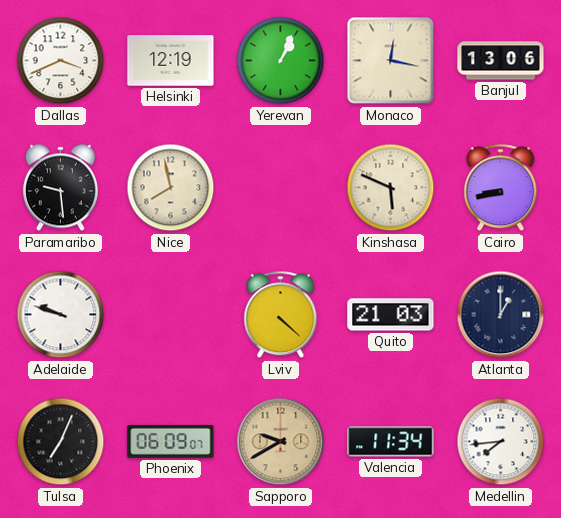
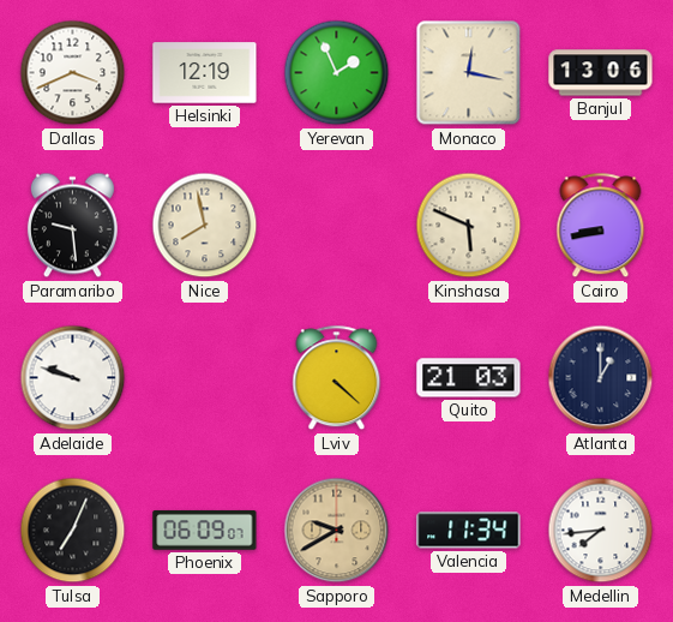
Yerevan: 1:04 -> 1:56
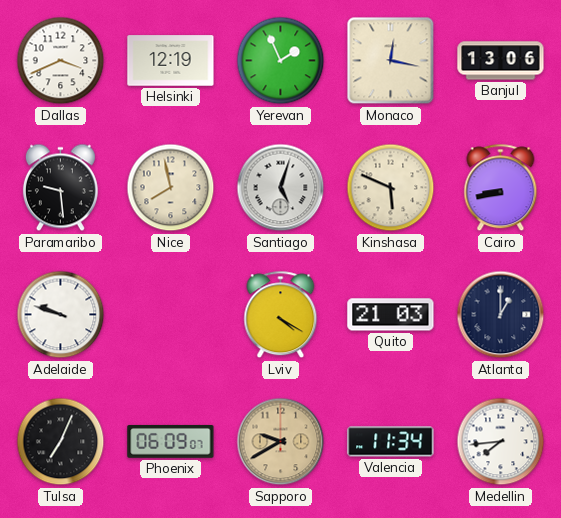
Santiago: none -> 5:03
Lviv: 4:22 -> 4:20
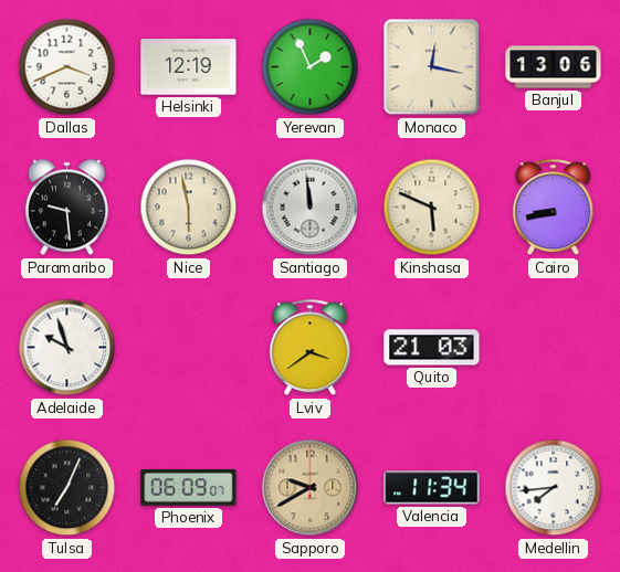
Nice: 7:58 -> 5:58
Santiago: 5:03 -> 11:59
Adelaide: 9:48 -> 9:57
Lviv: 4:20 -> 3:39
Atlanta: 1:00 -> none
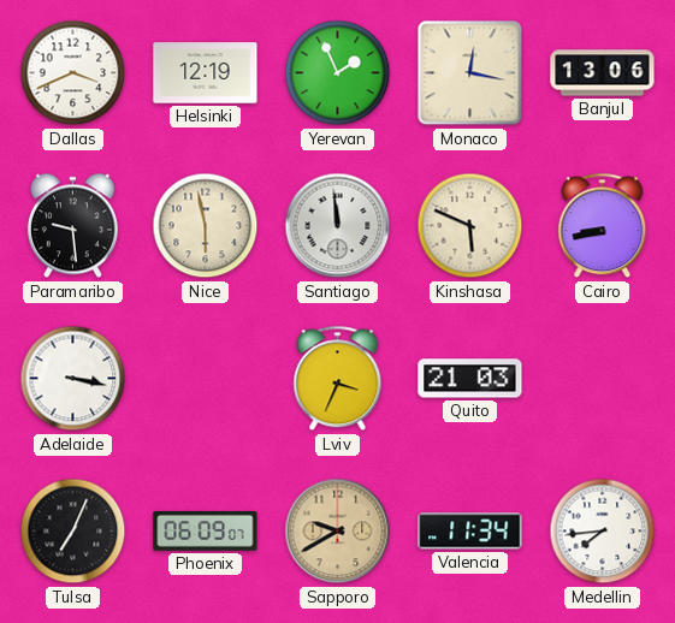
Adelaide: 9:57 -> 3:17
Lviv: 3:39 -> 3:34
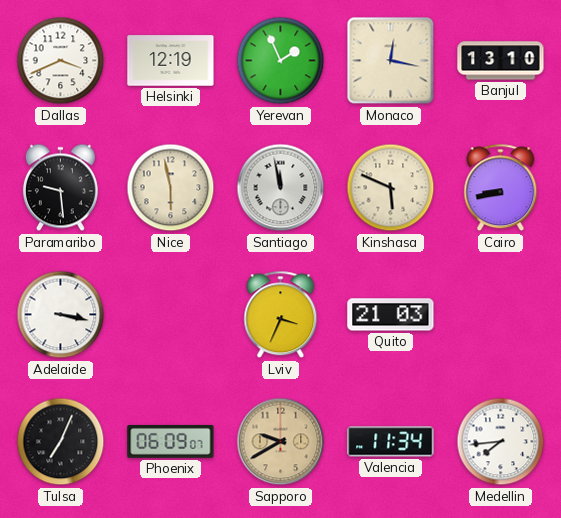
Banjul: 13:06 -> 13:10
Santiago: 11:59 -> 11:58
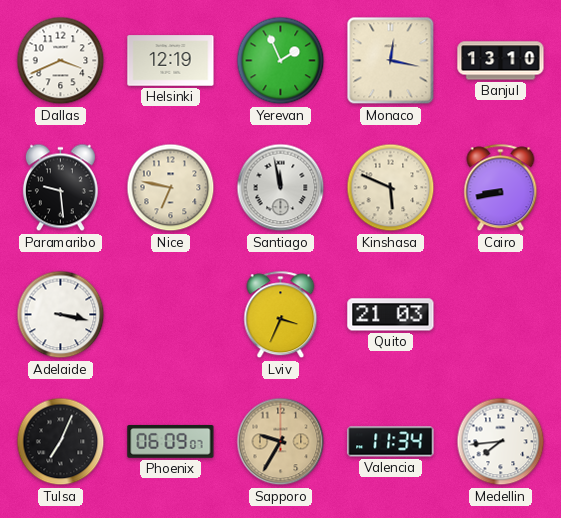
Nice: 5:58 -> 6:47
Sapporo: 9:40 -> 9:35
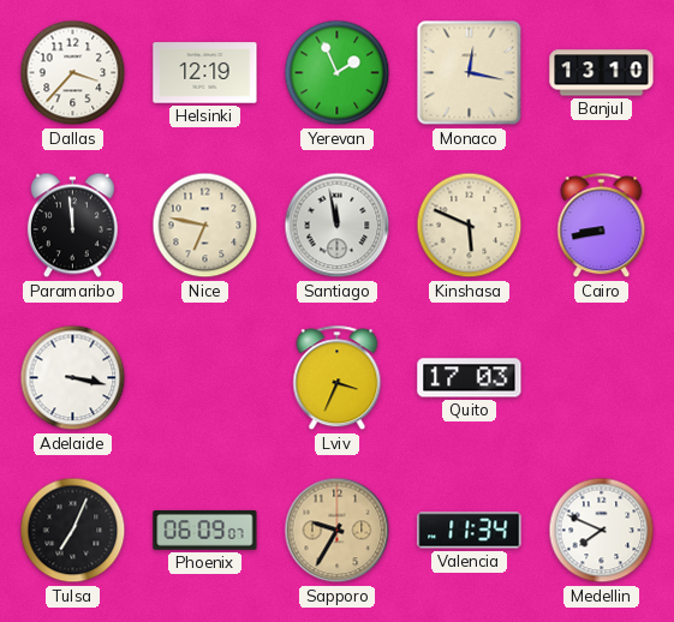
Dallas: 3:41 -> 3:37
Paramaribo: 9:29 -> 11:59
Quito: 21:03 -> 17:03
Medellin: 7:44 -> 7:49
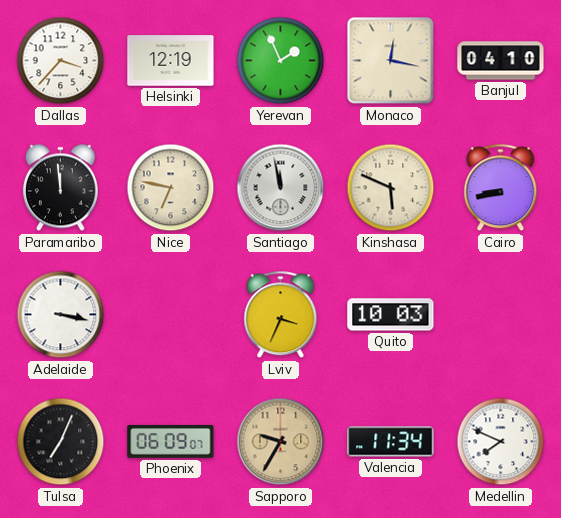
Banjul: 13:10 -> 04:10
Quito: 17:03 -> 10:03
